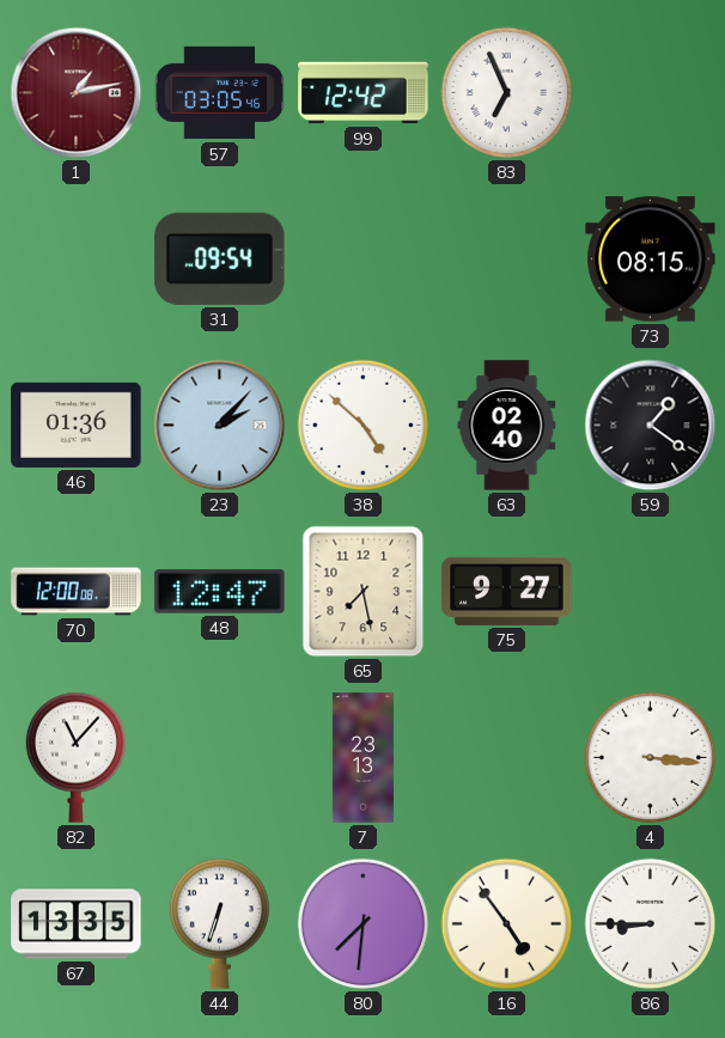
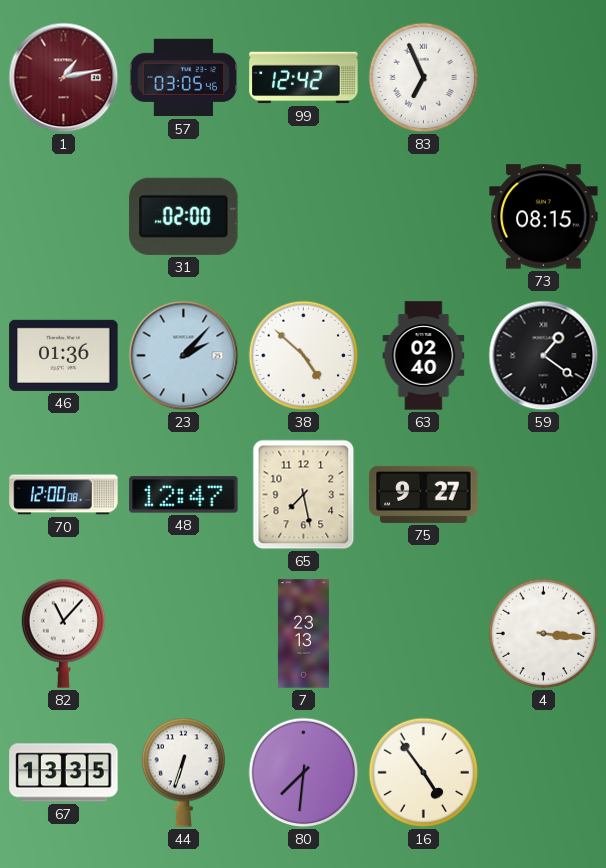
31: 09:54 -> 02:00
86: 8:45 -> none
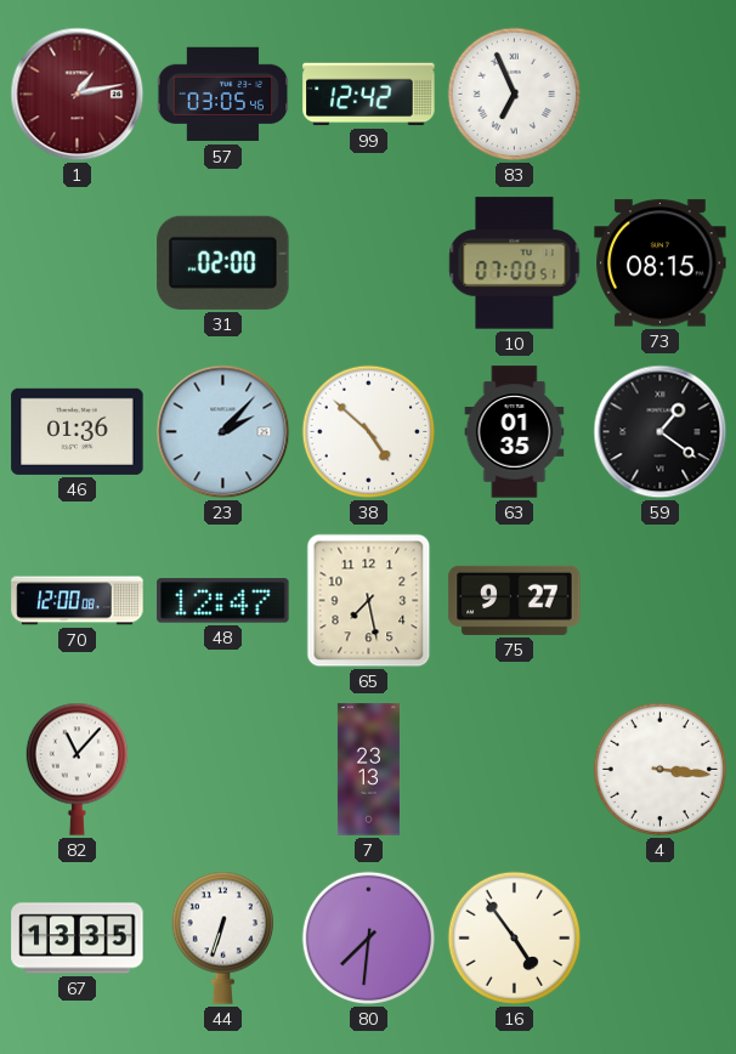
10: none -> 07:00
63: 02:40 -> 01:35
